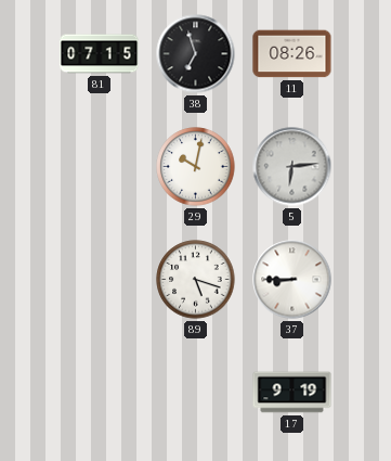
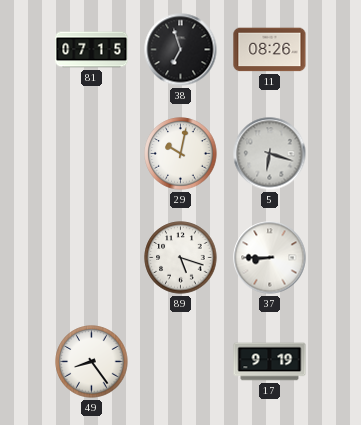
5: 6:14 -> 6:18
49: none -> 8:24
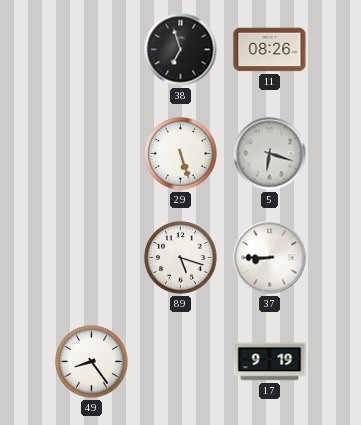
81: 07:15 -> none
29: 10:02 -> 5:27
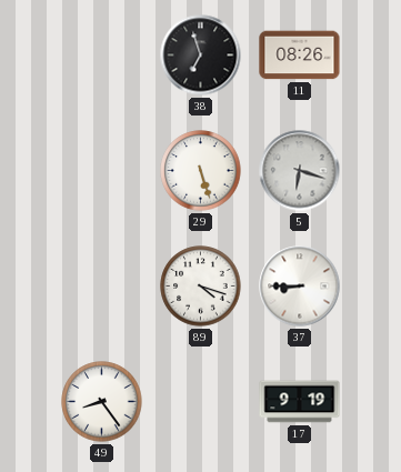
89: 5:18 -> 4:18
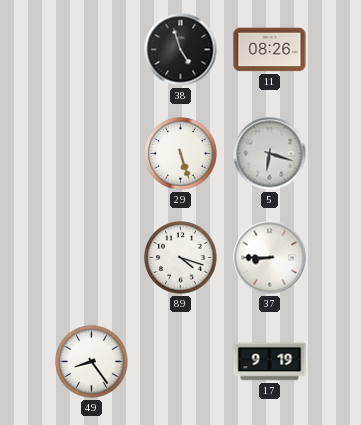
38: 6:57 -> 4:57
